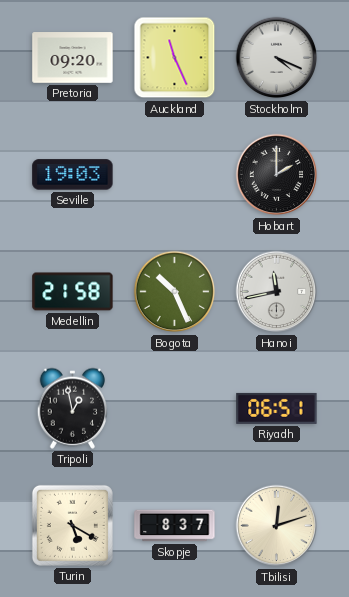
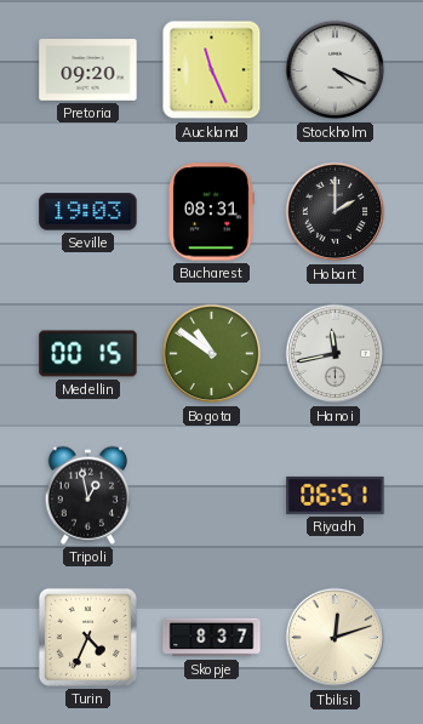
Bucharest: none -> 08:31
Medellin: 21:58 -> 00:15
Bogota: 10:26 -> 10:51
Turin: 5:20 -> 4:34
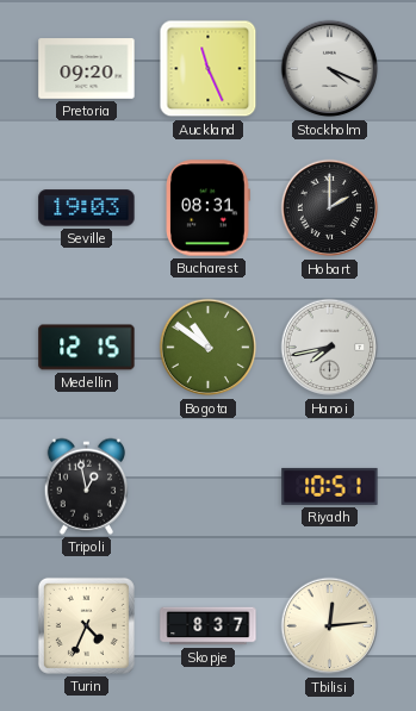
Medellin: 00:15 -> 12:15
Hanoi: 11:43 -> 7:43
Riyadh: 06:51 -> 10:51
Tbilisi: 12:12 -> 12:14
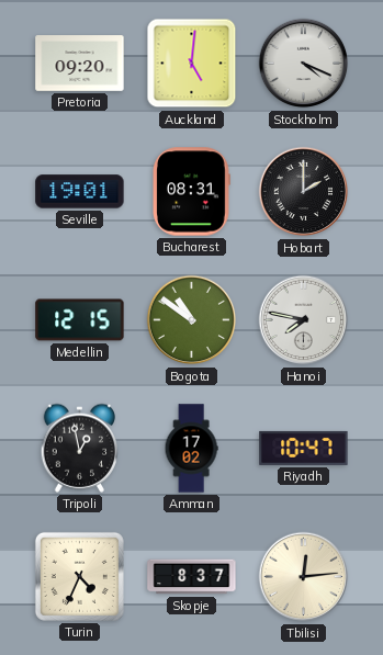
Auckland: 11:26 -> 5:01
Seville: 19:03 -> 19:01
Hanoi: 7:43 -> 7:47
Amman: none -> 17:02
Riyadh: 10:51 -> 10:47
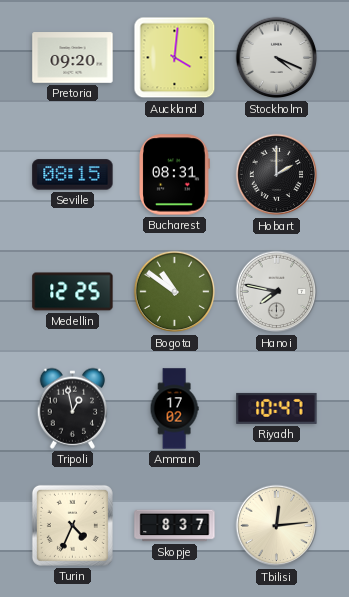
Auckland: 5:01 -> 4:01
Seville: 19:01 -> 08:15
Medellin: 12:15 -> 12:25
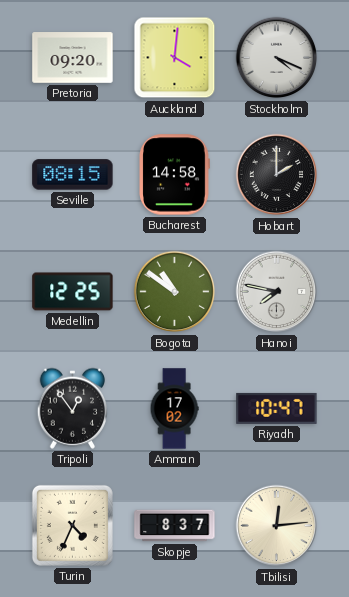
Bucharest: 08:31 -> 14:58
Tripoli: 12:58 -> 12:54
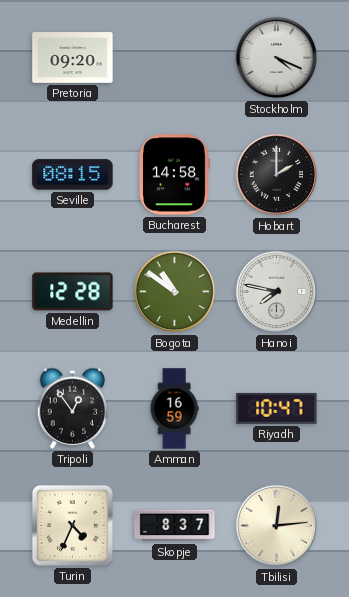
Auckland: 4:01 -> none
Medellin: 12:25 -> 12:28
Amman: 17:02 -> 16:59
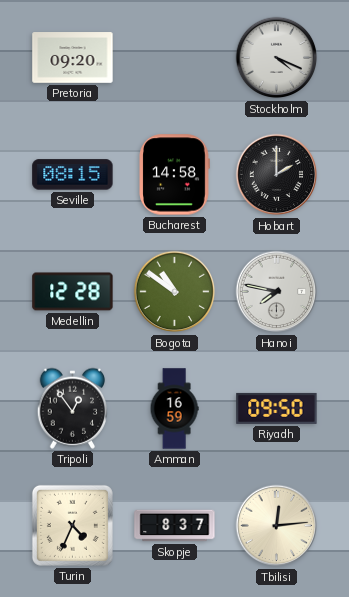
Riyadh: 10:47 -> 09:50
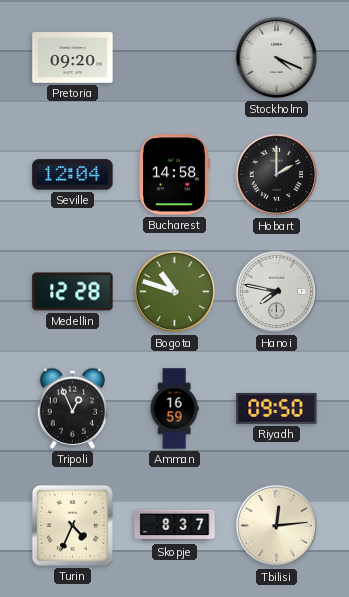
Seville: 08:15 -> 12:04
Bogota: 10:51 -> 10:48
Tripoli: 12:54 -> 12:56
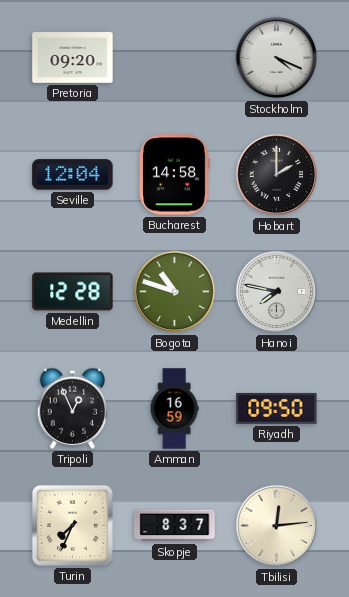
Turin: 4:34 -> 7:34
